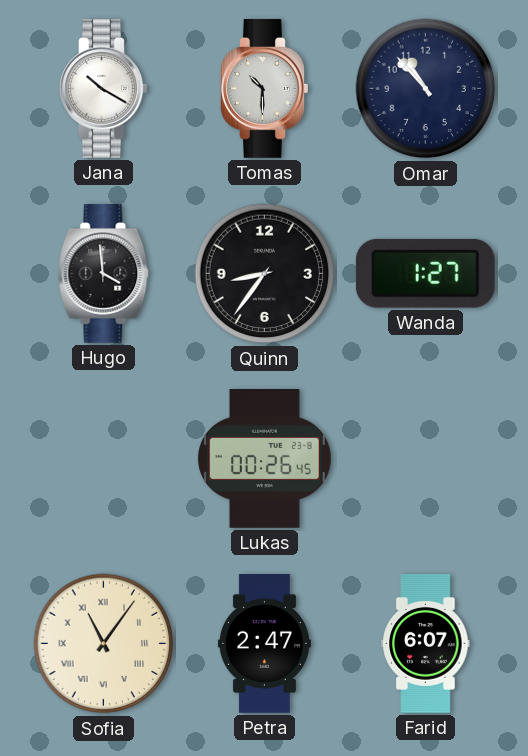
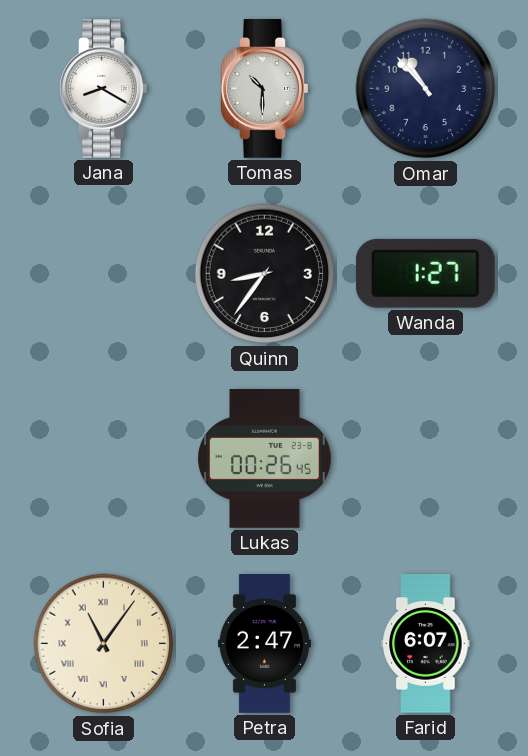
Jana: 10:20 -> 8:20
Hugo: 3:59 -> none
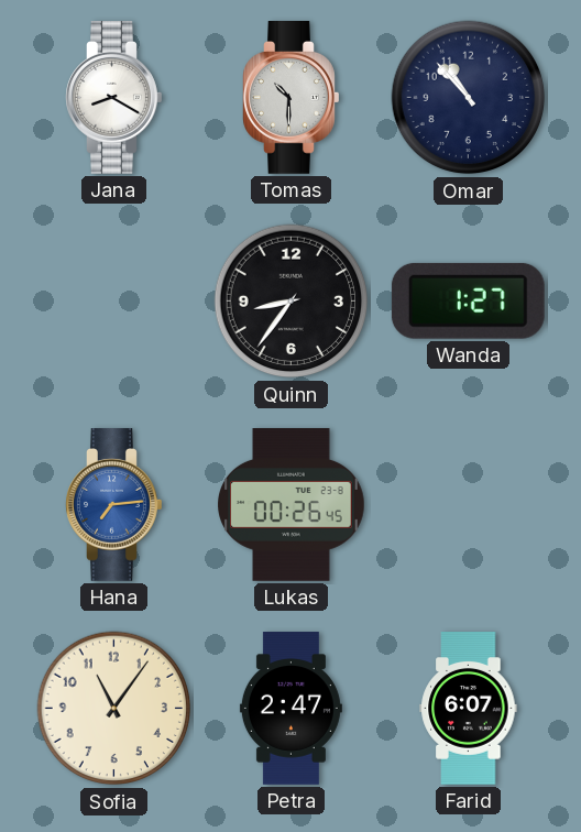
Hana: none -> 7:14
Sofia numerals: Roman -> Arabic
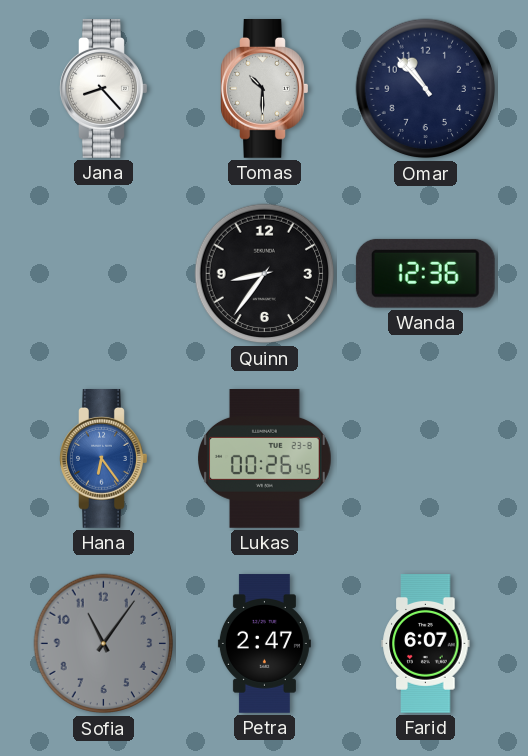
Jana: 8:20 -> 8:23
Wanda: 1:27 -> 12:36
Hana: 7:14 -> 6:24
Sofia dial: cream -> grey
